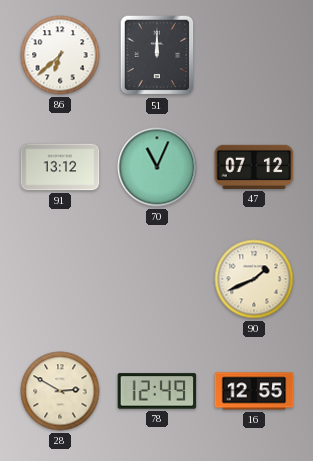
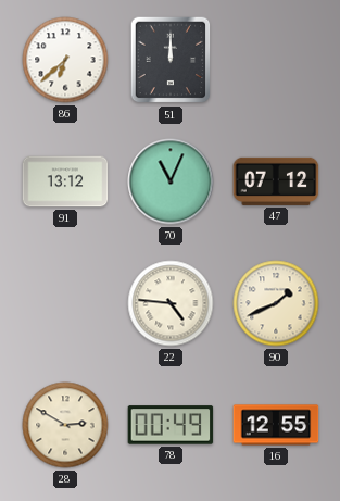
22: none -> 4:46
78: 12:49 -> 00:49
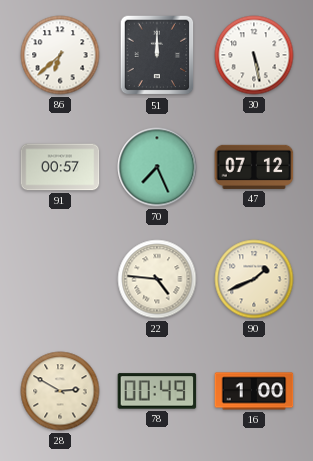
30: none -> 5:28
91: 13:12 -> 00:57
70: 11:04 -> 7:26
16: 12:55 -> 1:00
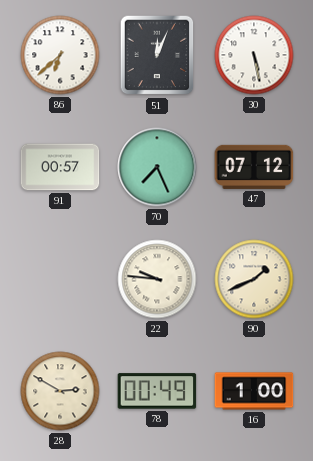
51: 12:00 -> 12:04
22: 4:46 -> 9:46
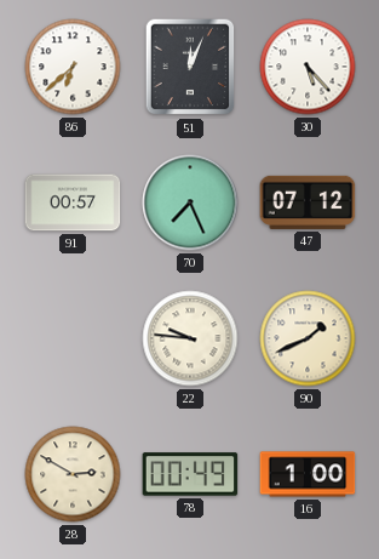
30: 5:28 -> 5:23
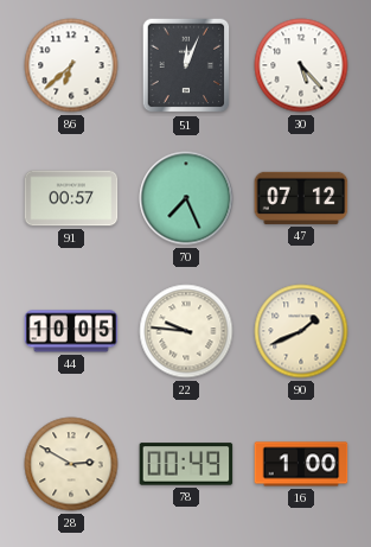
44: none -> 10:05
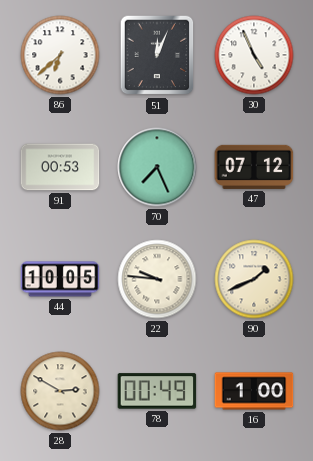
30: 5:23 -> 4:56
91: 00:57 -> 00:53
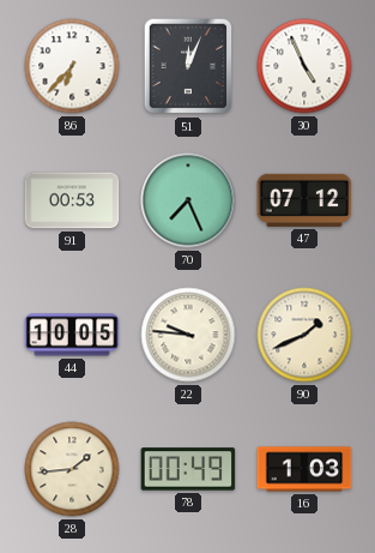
86: 6:38 -> 6:37
28: 2:50 -> 1:44
16: 1:00 -> 1:03
